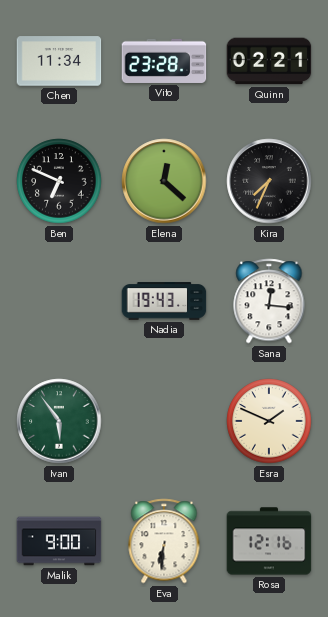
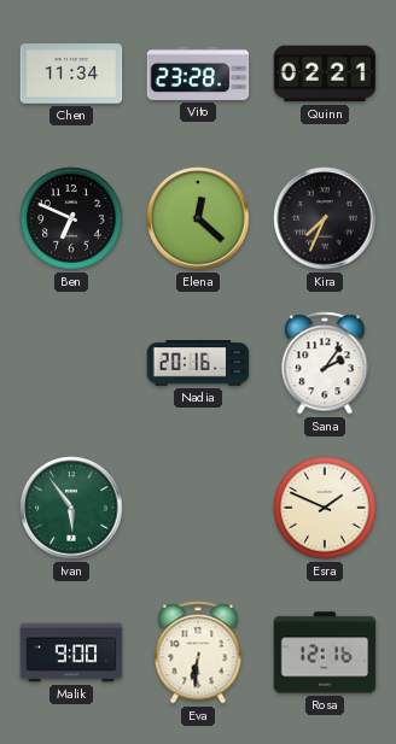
Nadia: 19:43 -> 20:16
Sana: 12:16 -> 2:06
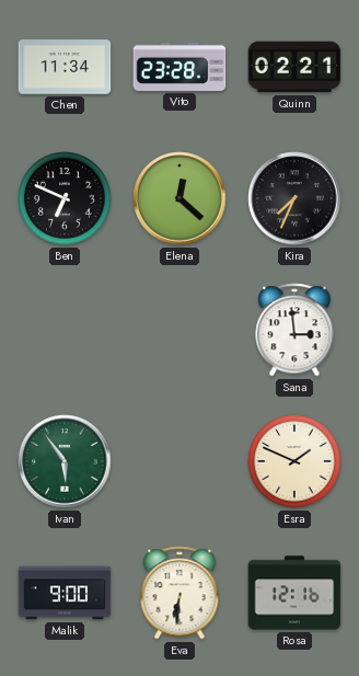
Nadia: 20:16 -> none
Sana: 2:06 -> 2:59
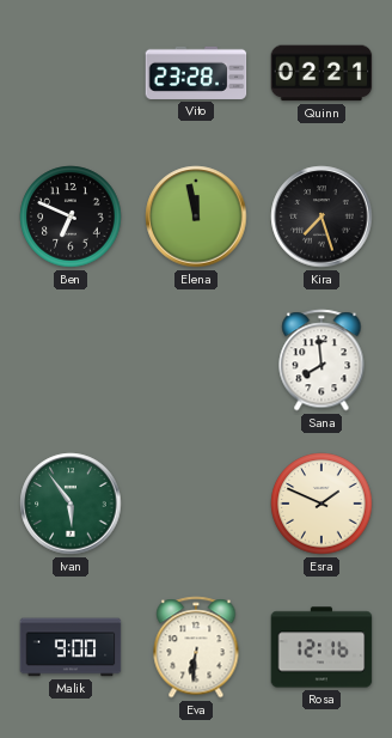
Chen: 11:34 -> none
Elena: 12:22 -> 11:58
Kira: 7:34 -> 7:27
Sana: 2:59 -> 7:59
